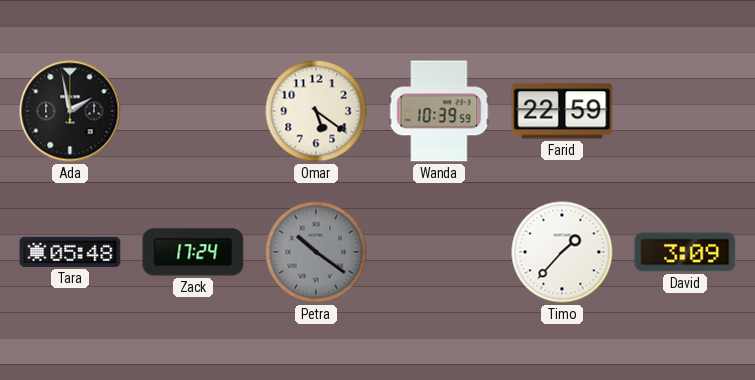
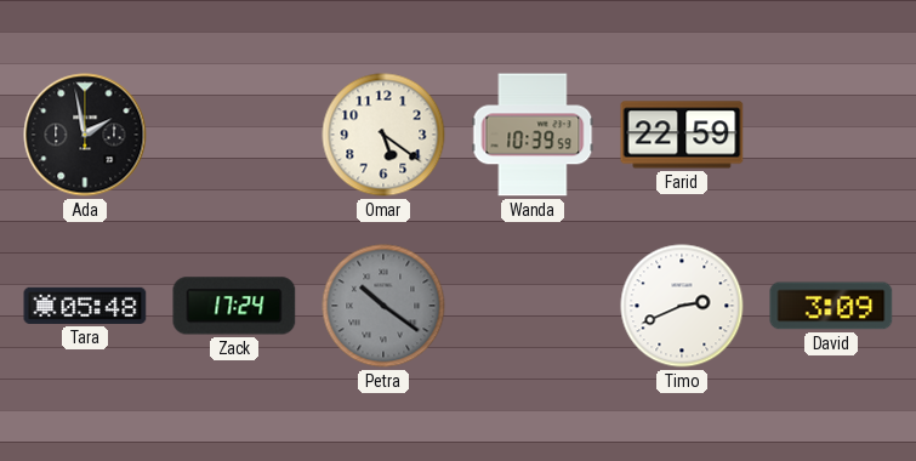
Timo: 1:37 -> 2:41
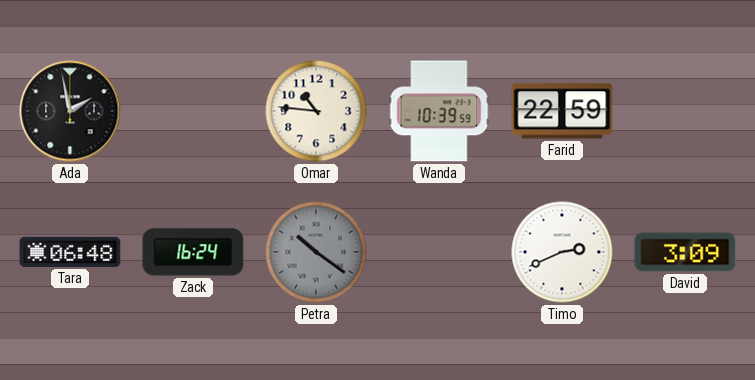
Omar: 5:21 -> 10:46
Tara: 05:48 -> 06:48
Zack: 17:24 -> 16:24
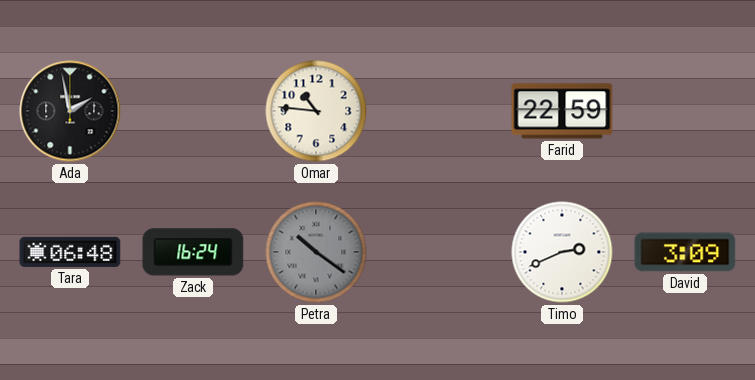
Wanda: 10:39 -> none
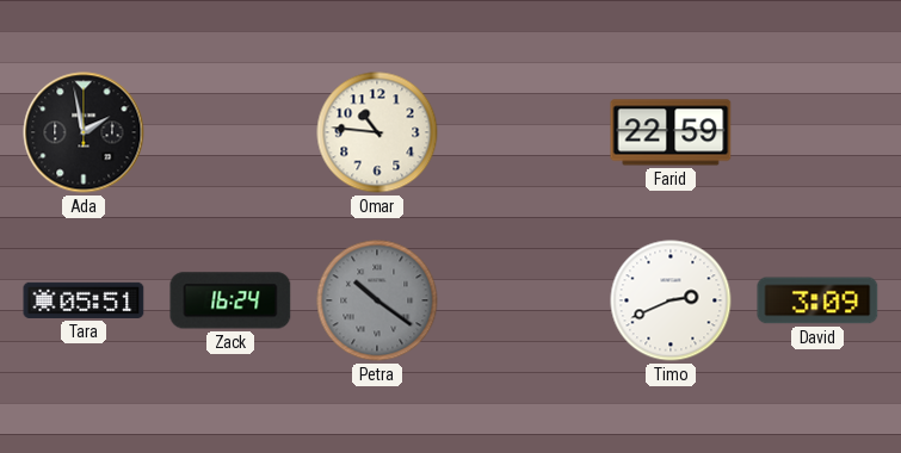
Tara: 06:48 -> 05:51
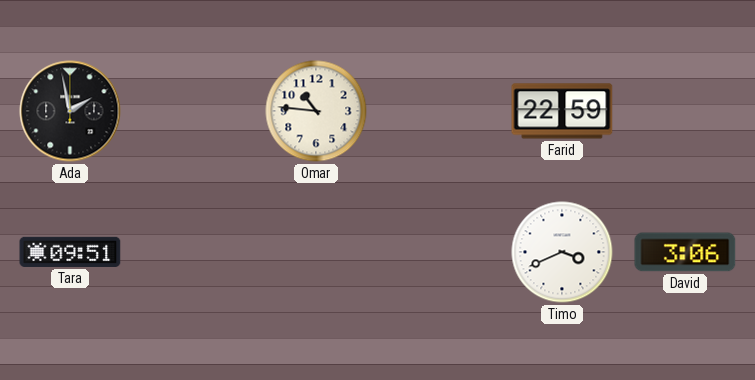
Tara: 05:51 -> 09:51
Zack: 16:24 -> none
Petra: 10:21 -> none
Timo: 2:41 -> 3:41
David: 3:09 -> 3:06
